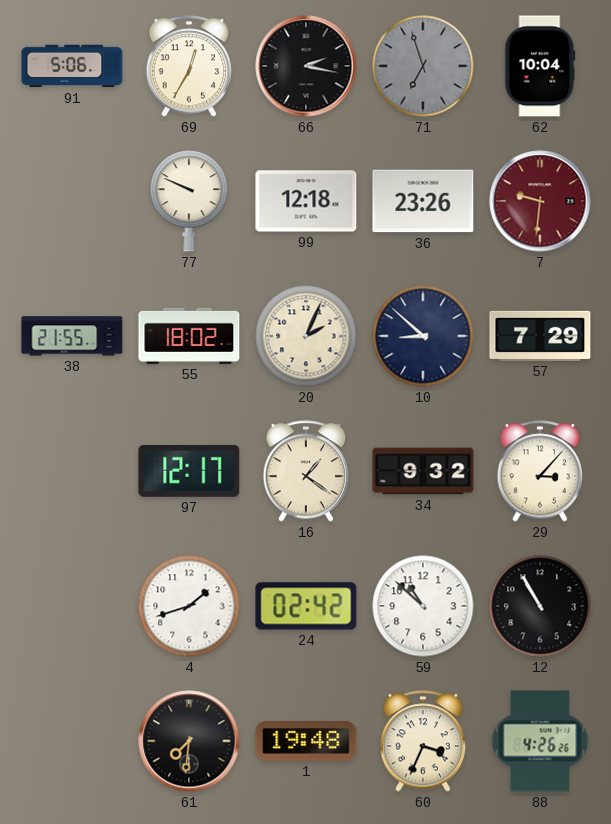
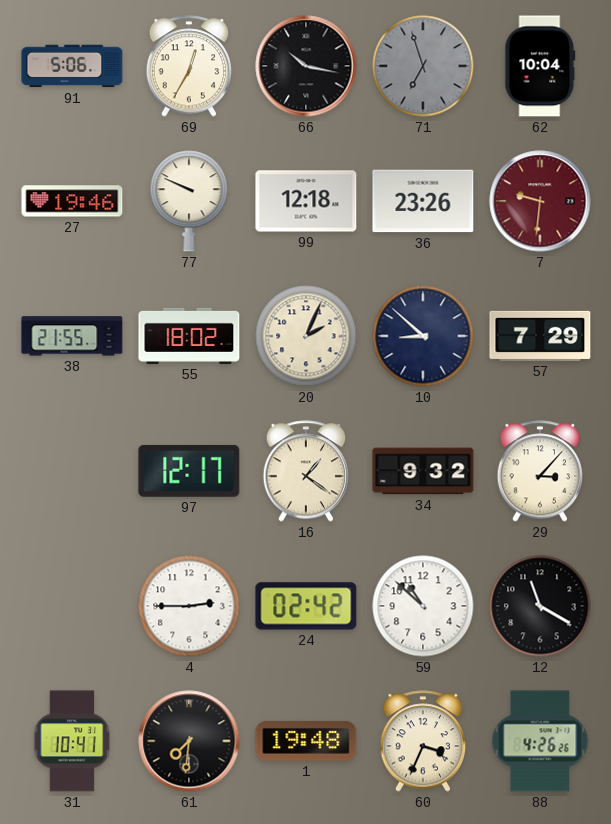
66: 2:17 -> 10:17
27: none -> 19:46
4: 1:42 -> 2:45
12: 10:55 -> 11:20
31: none -> 10:41
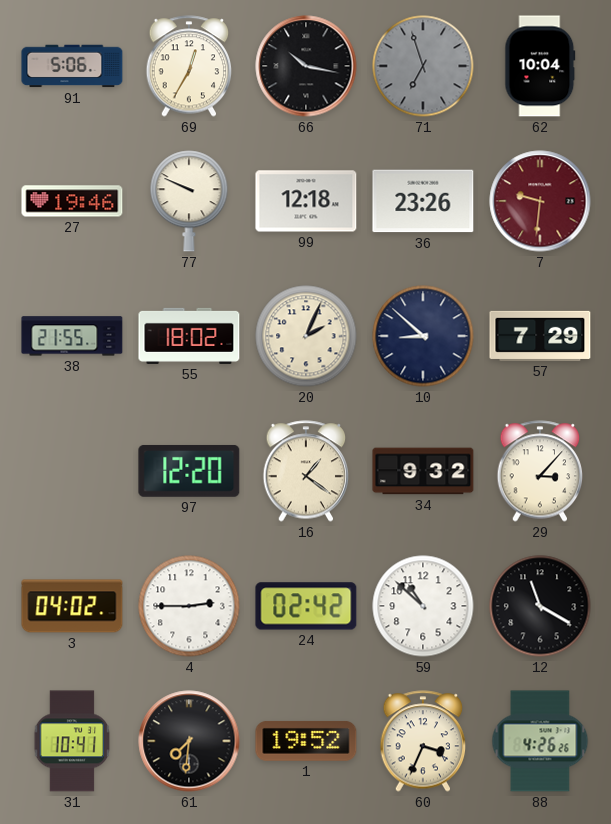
97: 12:17 -> 12:20
3: none -> 04:02
1: 19:48 -> 19:52
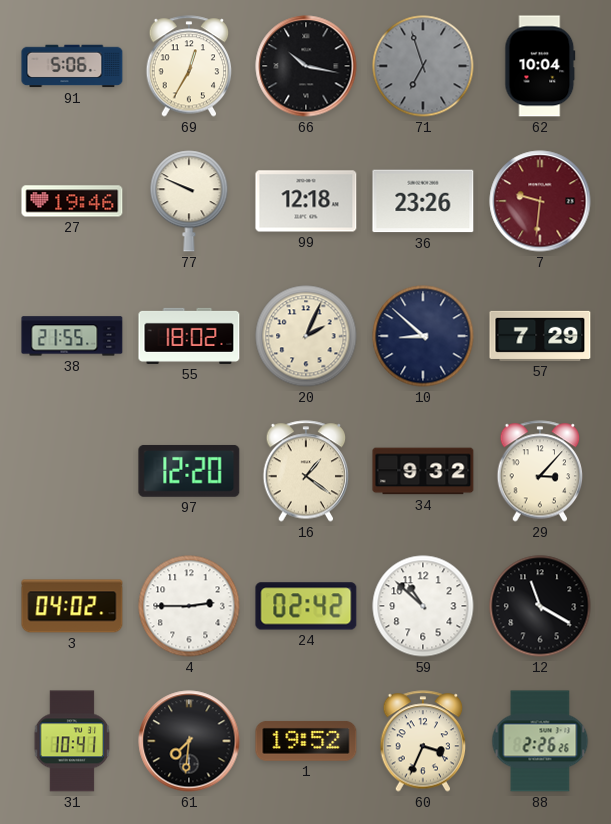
88: 4:26 -> 2:26
